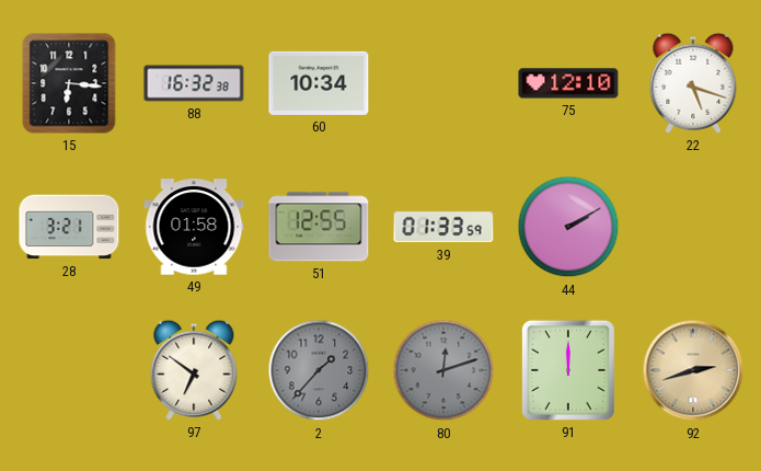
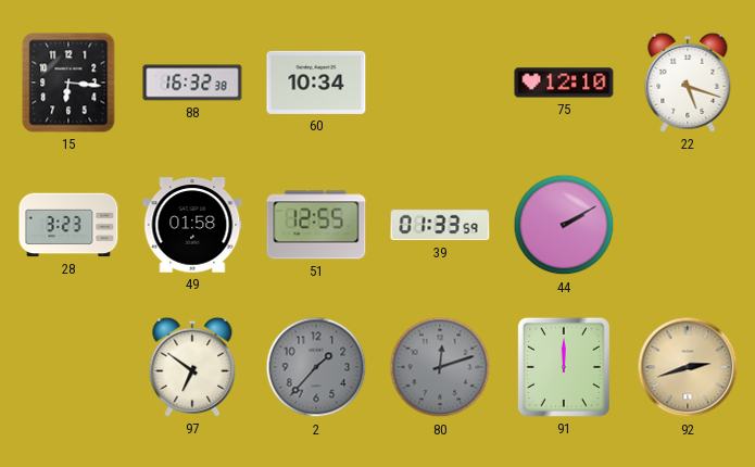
28: 3:21 -> 3:23
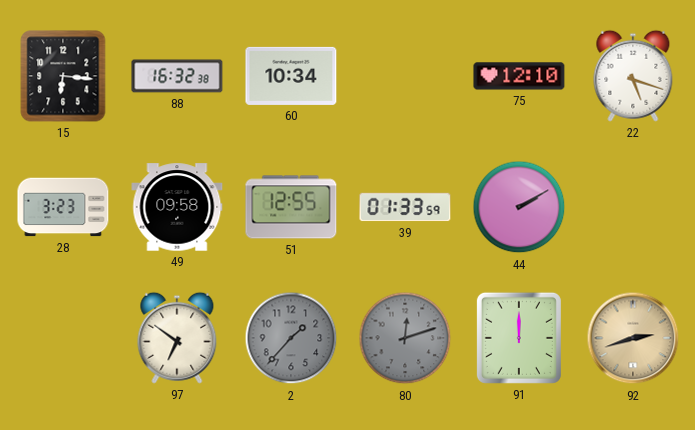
49: 01:58 -> 09:58
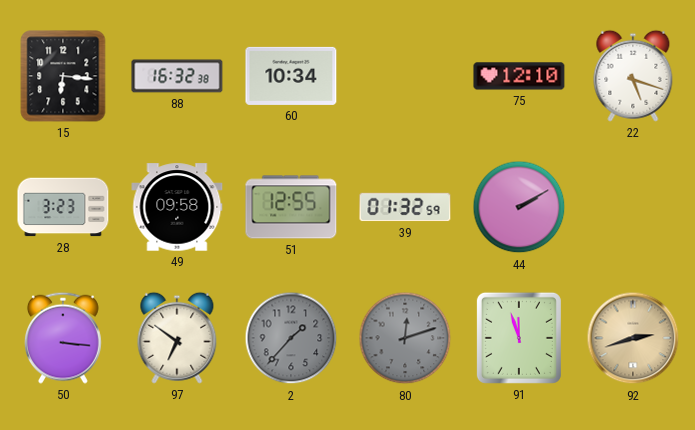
39: 01:33 -> 01:32
50: none -> 3:16
91: 12:00 -> 11:57
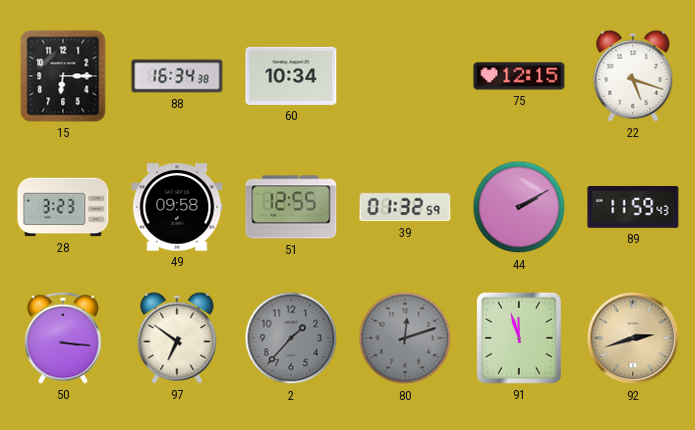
15: 6:16 -> 6:15
88: 16:32 -> 16:34
75: 12:10 -> 12:15
89: none -> 11:59
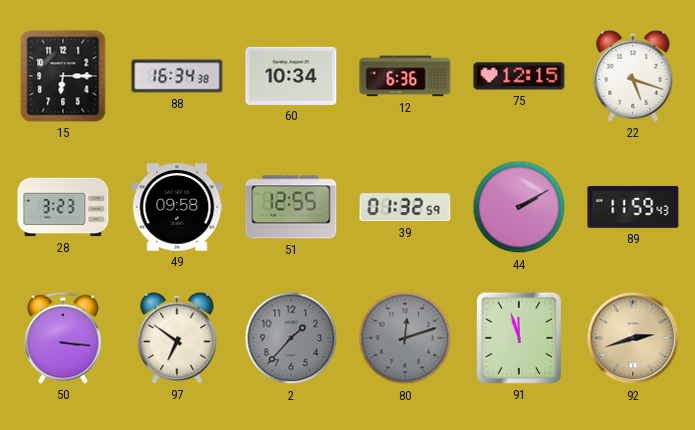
12: none -> 6:36
